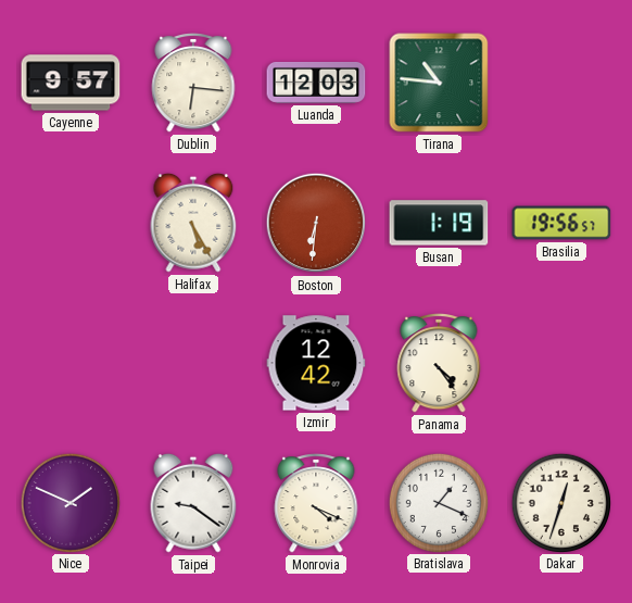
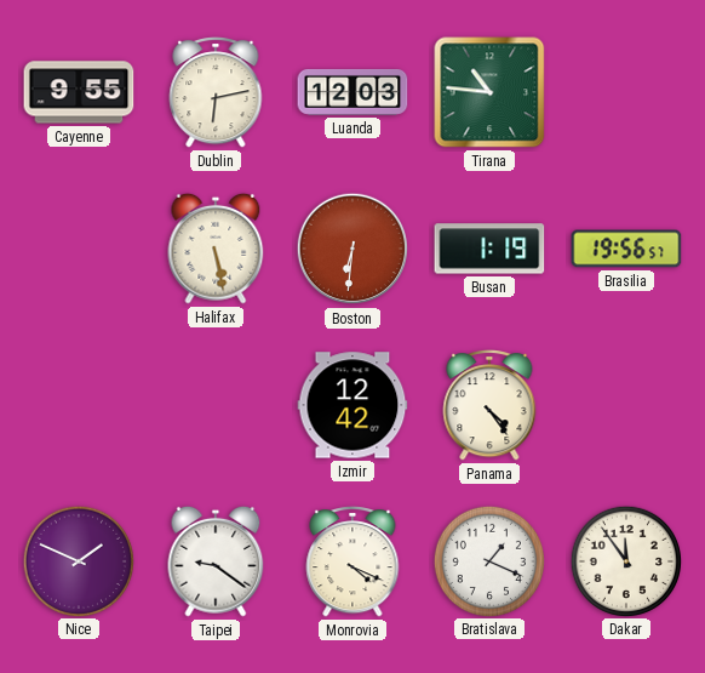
Cayenne: 9:57 -> 9:55
Dublin: 6:16 -> 6:13
Halifax: 5:25 -> 5:28
Dakar: 12:33 -> 11:54
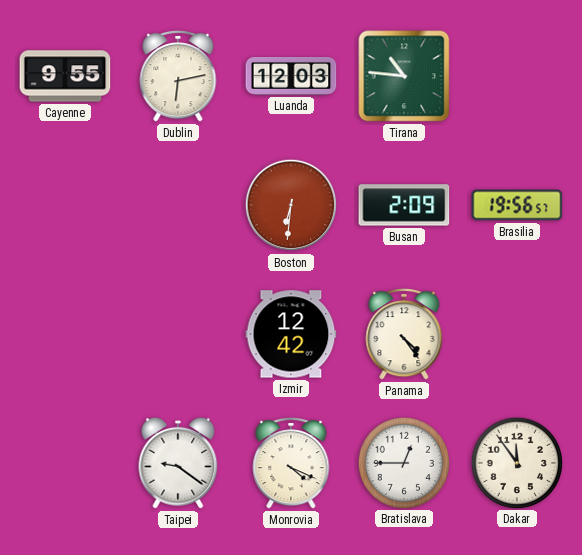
Halifax: 5:28 -> none
Busan: 1:19 -> 2:09
Nice: 1:49 -> none
Bratislava: 1:19 -> 12:45
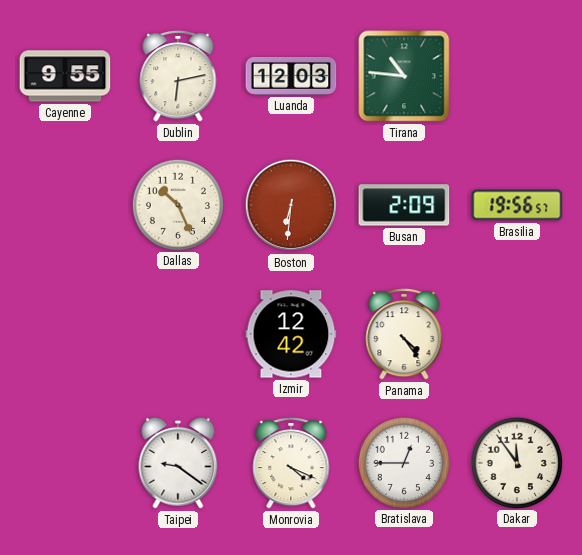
Dallas: none -> 10:26
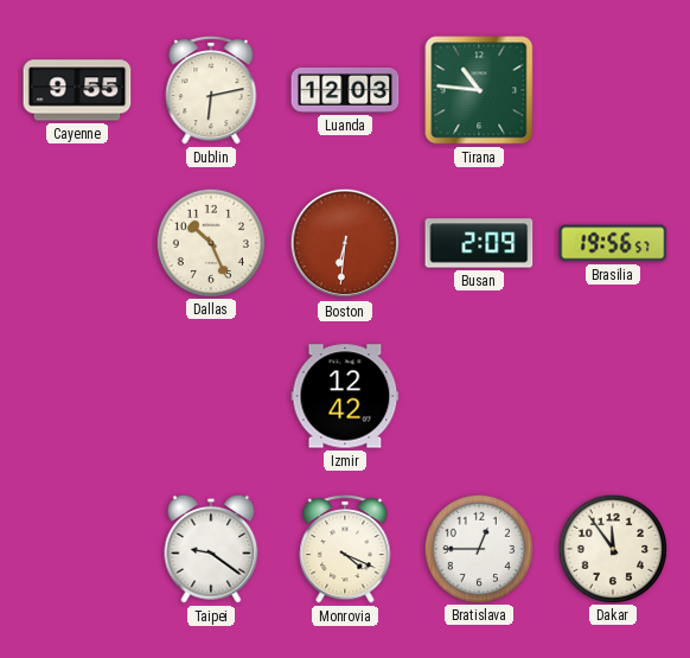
Panama: 4:24 -> none
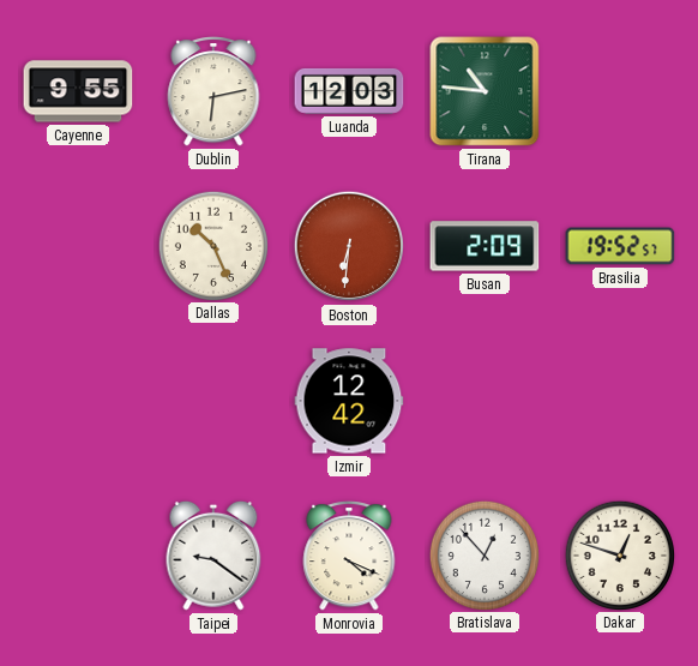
Brasilia: 19:56 -> 19:52
Bratislava: 12:45 -> 12:53
Dakar: 11:54 -> 12:48
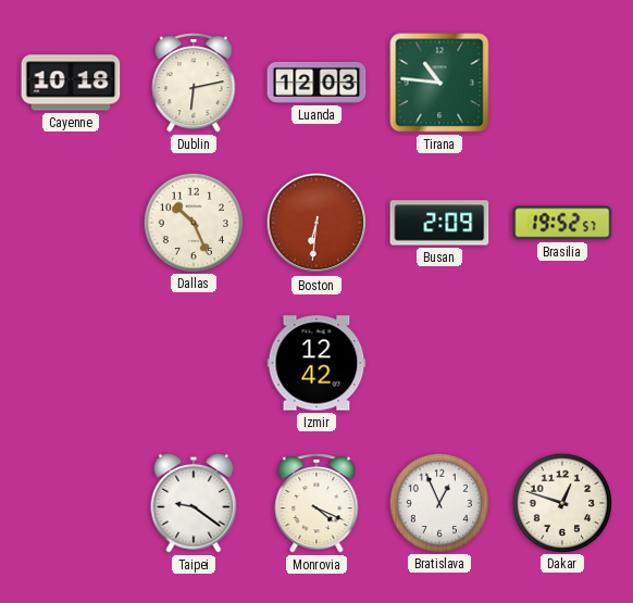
Cayenne: 9:55 -> 10:18
Bratislava: 12:53 -> 12:56
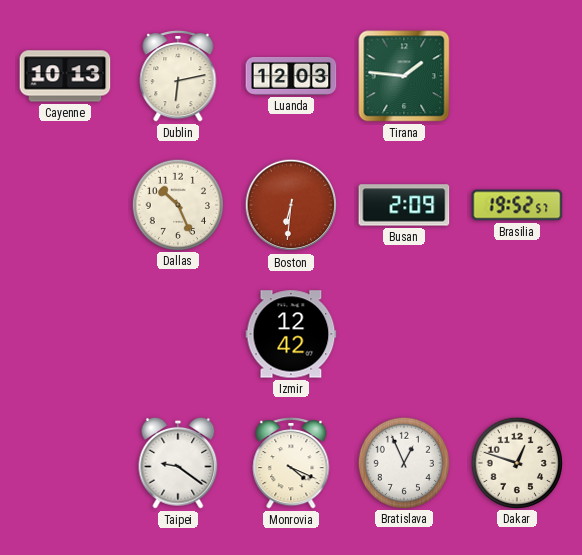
Cayenne: 10:18 -> 10:13
Tirana: 10:46 -> 1:46
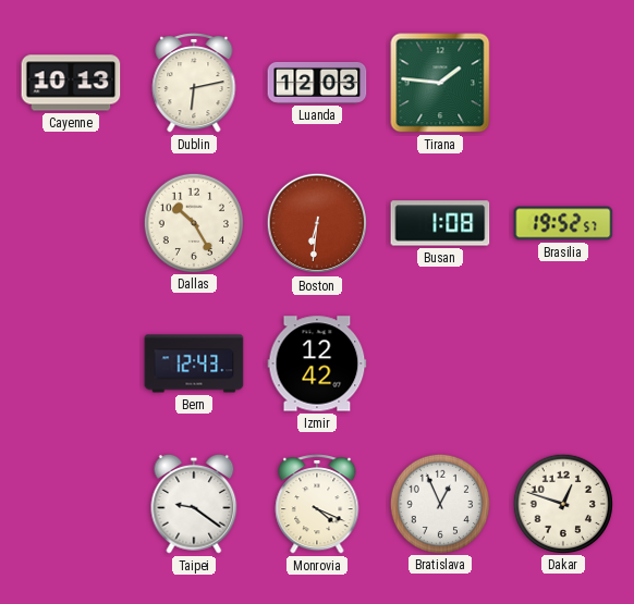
Dallas: 10:26 -> 10:25
Busan: 2:09 -> 1:08
Bern: none -> 12:43
